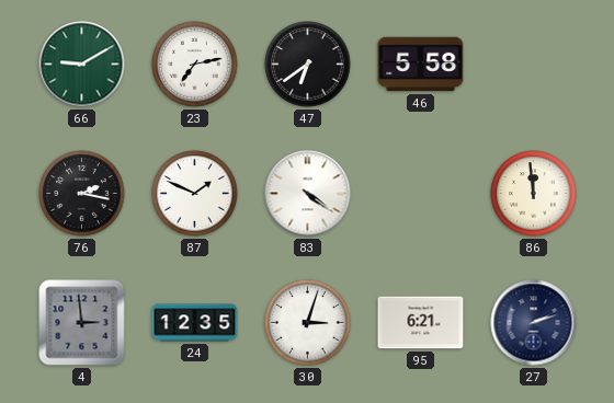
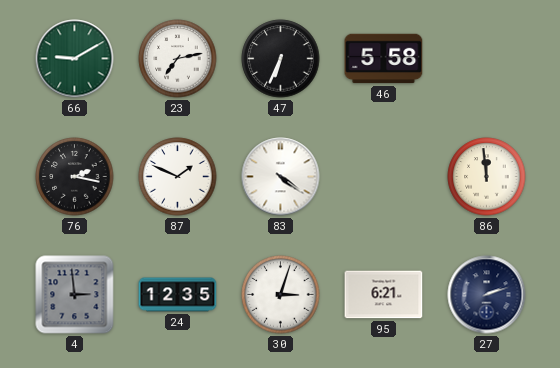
47: 6:39 -> 6:34
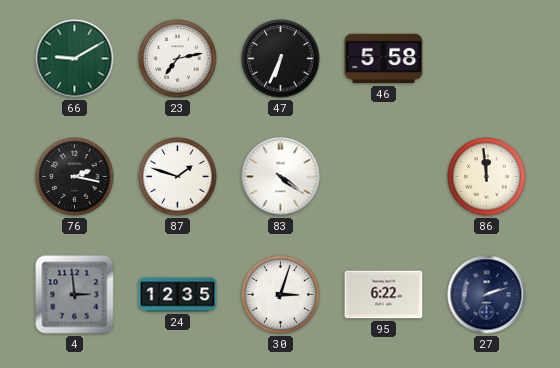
87: 1:49 -> 1:48
95: 6:21 -> 6:22
